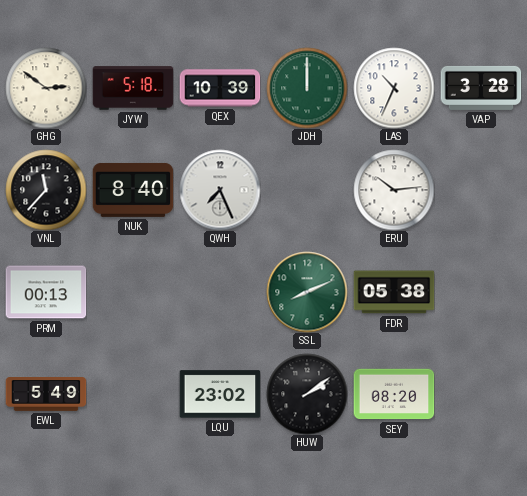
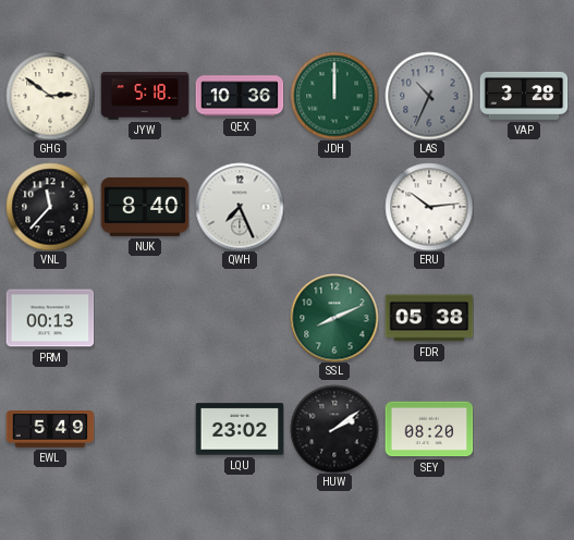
QEX: 10:39 -> 10:36
LAS dial: white -> grey
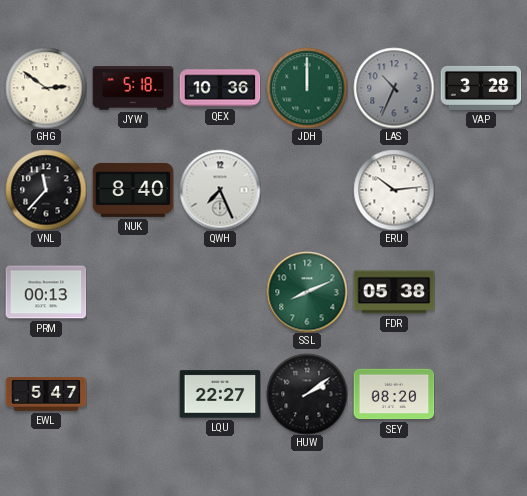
EWL: 5:49 -> 5:47
LQU: 23:02 -> 22:27
